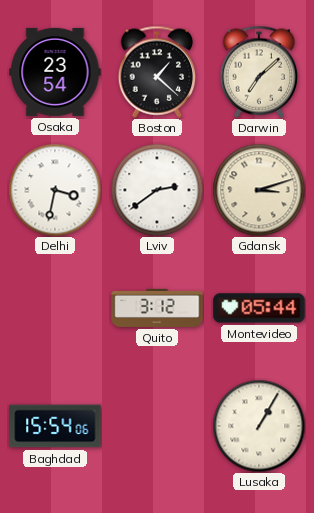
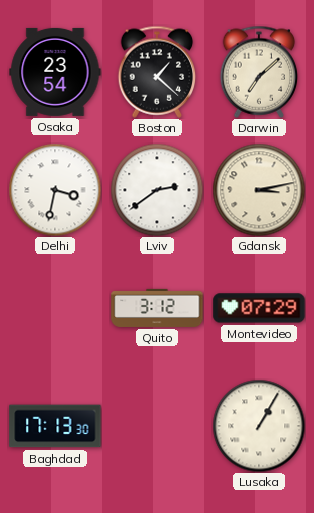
Gdansk: 3:12 -> 3:13
Montevideo: 05:44 -> 07:29
Baghdad: 15:54 -> 17:13
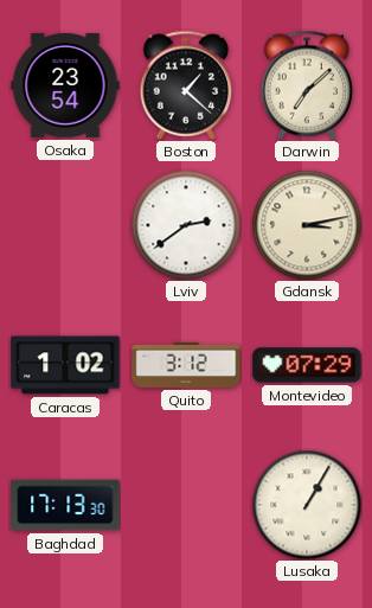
Delhi: 3:32 -> none
Caracas: none -> 1:02
